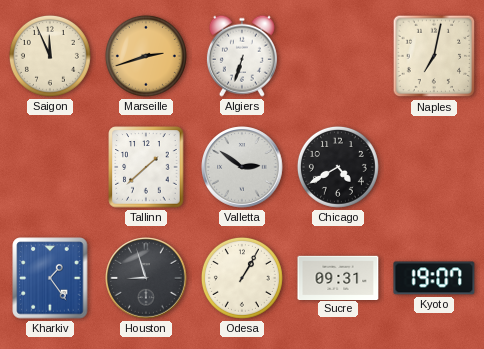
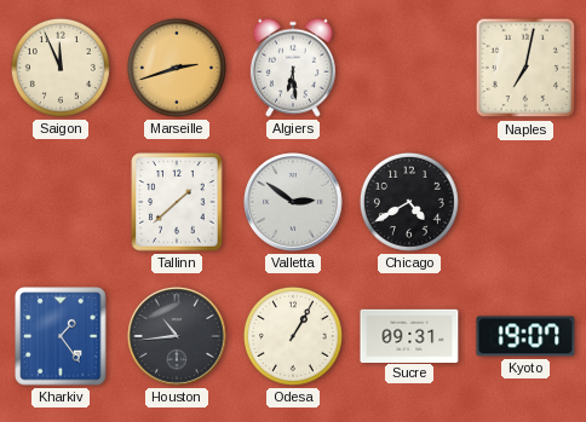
Algiers: 6:33 -> 6:29
Houston: 8:57 -> 10:44
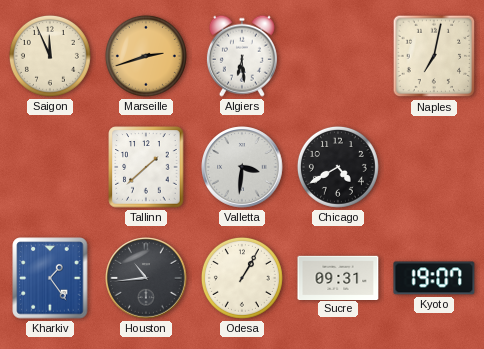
Valletta: 2:51 -> 3:31
